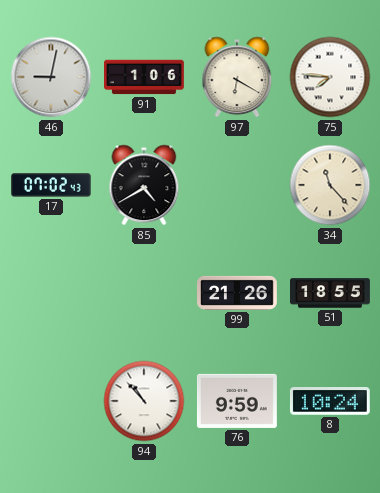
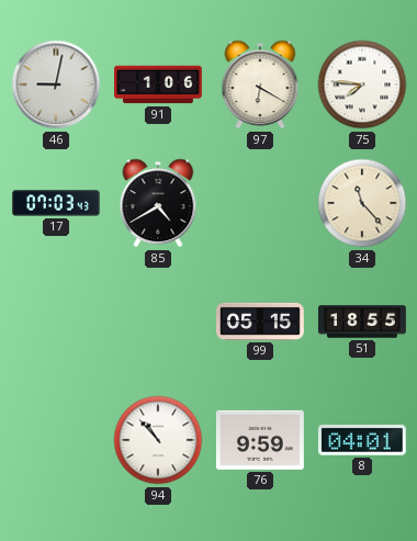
17: 07:02 -> 07:03
99: 21:26 -> 05:15
8: 10:24 -> 04:01
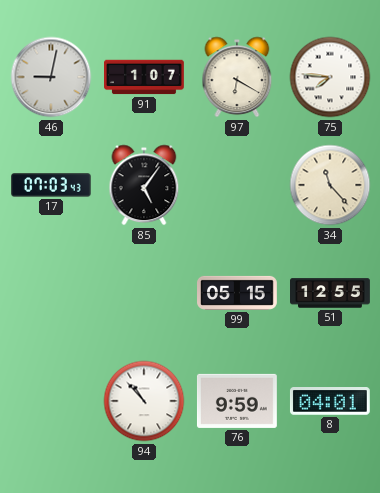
91: 1:06 -> 1:07
85: 4:40 -> 5:06
51: 18:55 -> 12:55
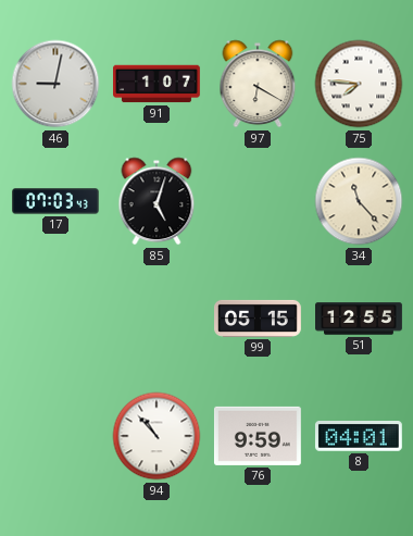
85: 5:06 -> 5:03
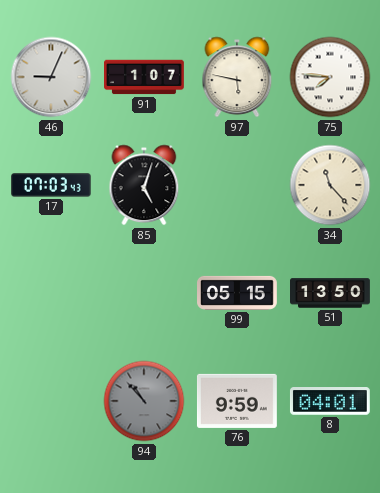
46: 9:02 -> 9:04
97: 6:20 -> 5:47
51: 12:55 -> 13:50
94 dial: white -> grey
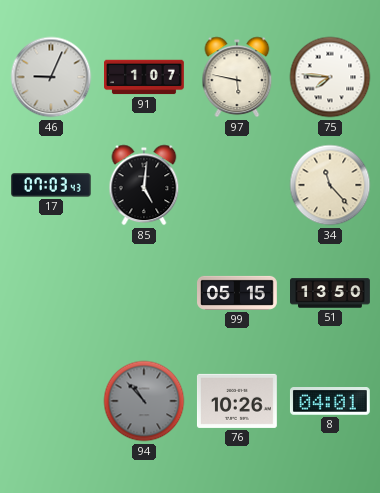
85: 5:03 -> 5:01
76: 9:59 -> 10:26
